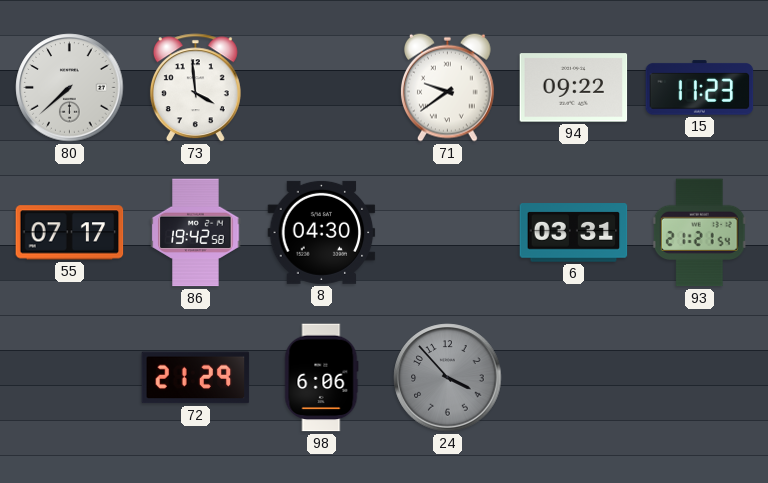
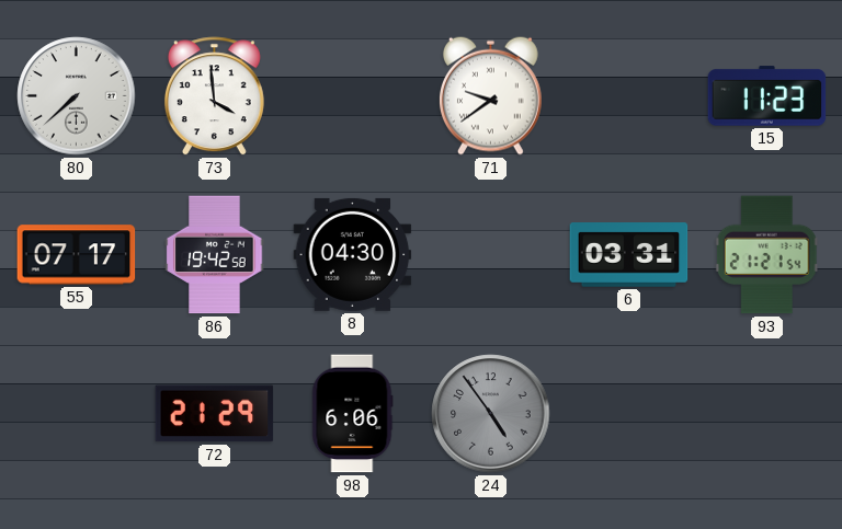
94: 09:22 -> none
24: 3:53 -> 4:54
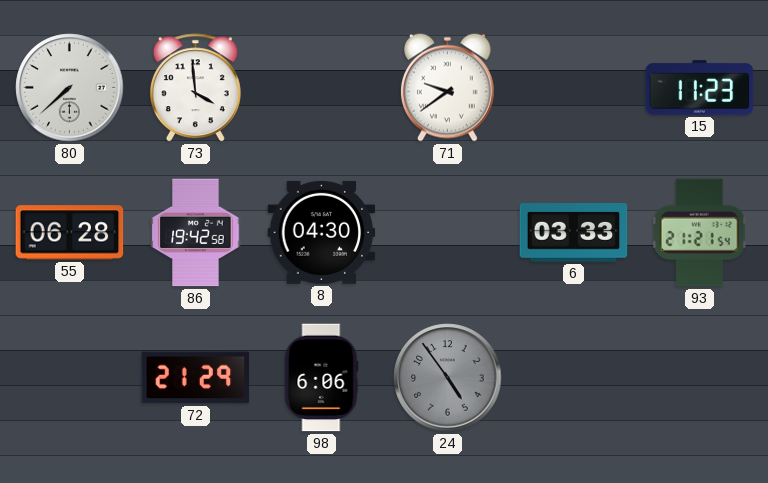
55: 07:17 -> 06:28
6: 03:31 -> 03:33
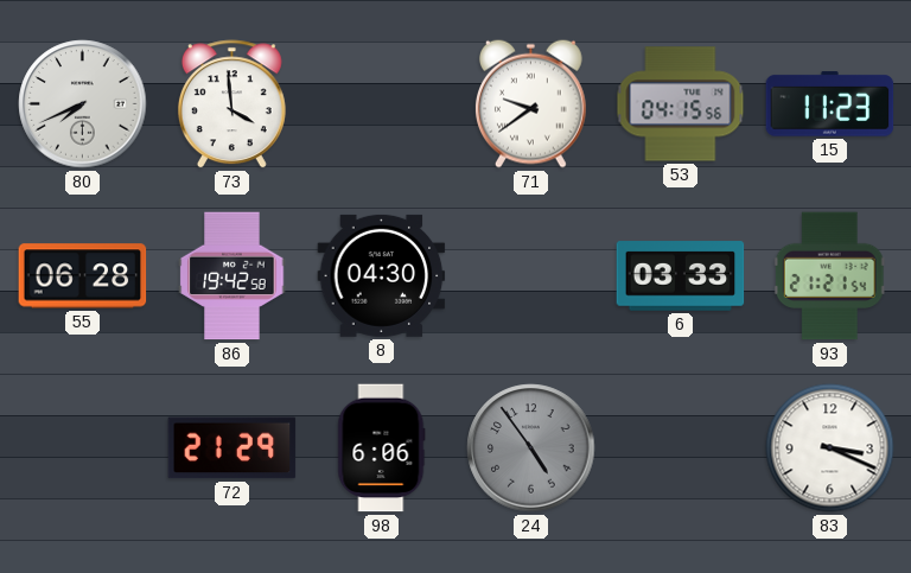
80: 7:38 -> 7:41
53: none -> 04:15
83: none -> 3:19
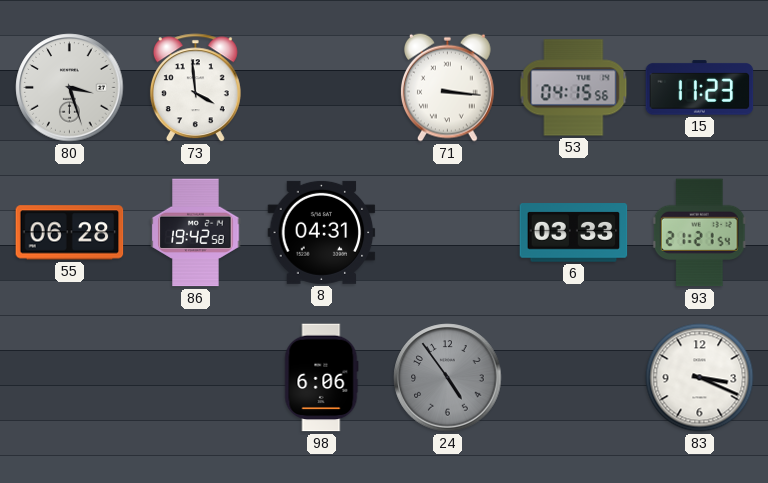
80: 7:41 -> 3:27
71: 9:39 -> 3:16
8: 04:30 -> 04:31
72: 21:29 -> none
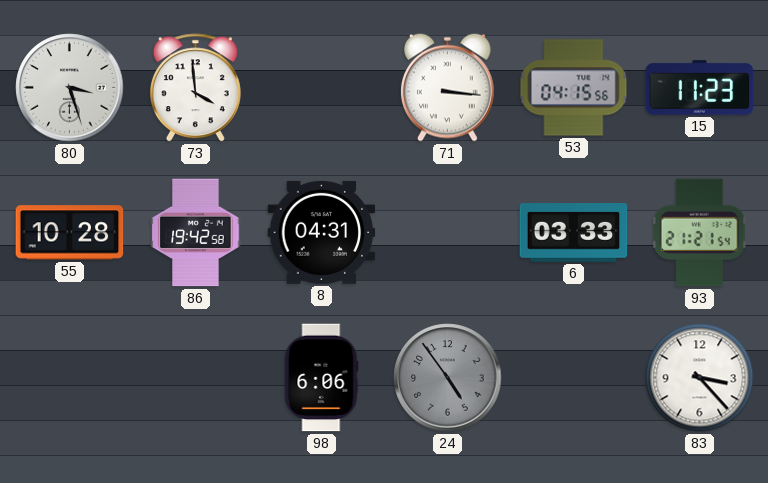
55: 06:28 -> 10:28
83: 3:19 -> 3:23
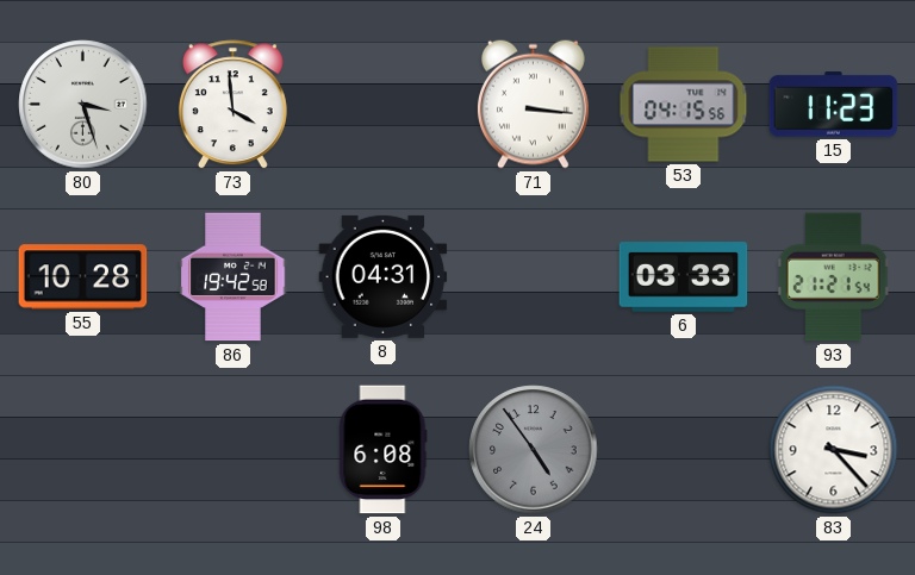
98: 6:06 -> 6:08
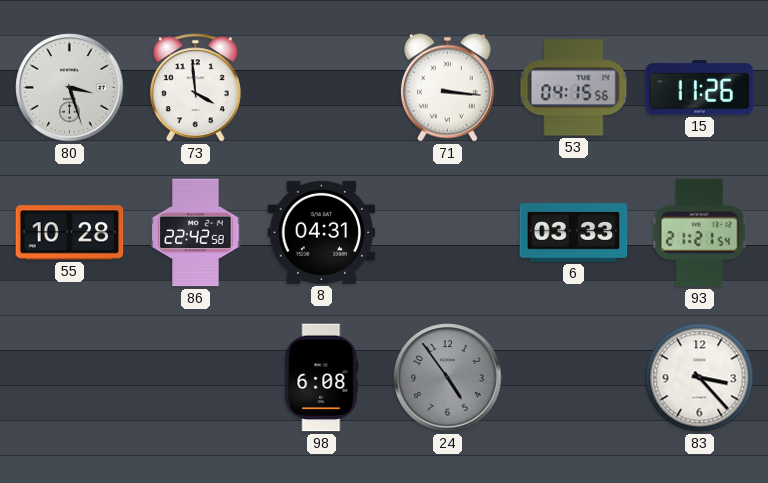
15: 11:23 -> 11:26
86: 19:42 -> 22:42
